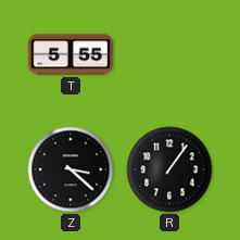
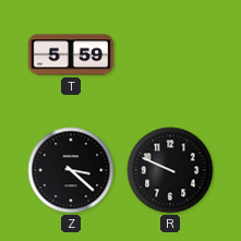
T: 5:55 -> 5:59
R: 1:06 -> 9:49
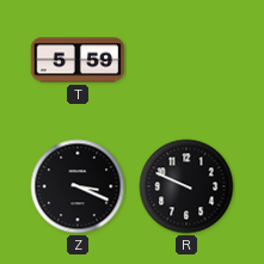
Z: 3:22 -> 3:19
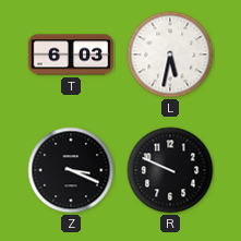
T: 5:59 -> 6:03
L: none -> 5:32
